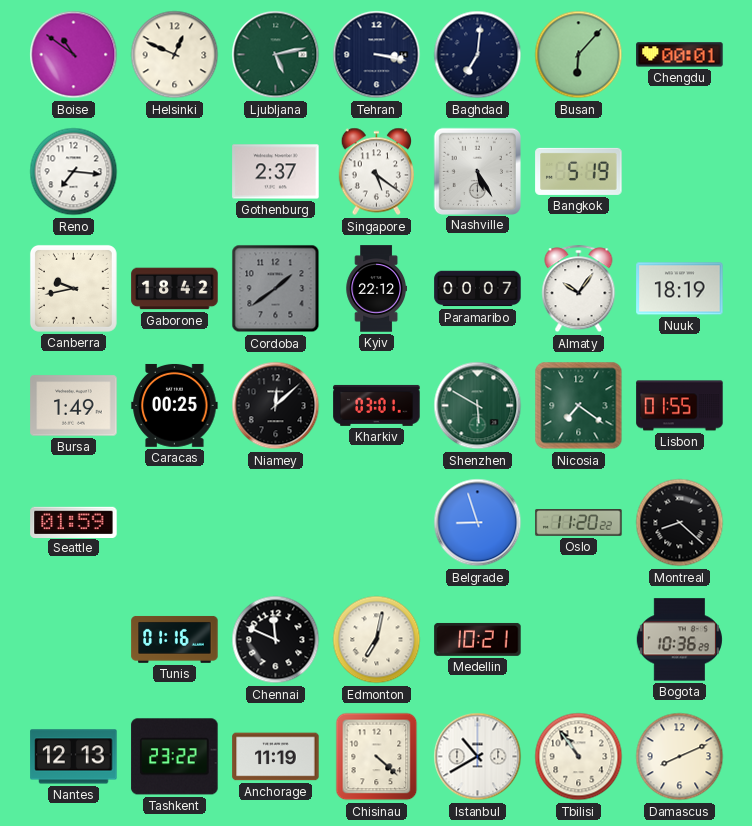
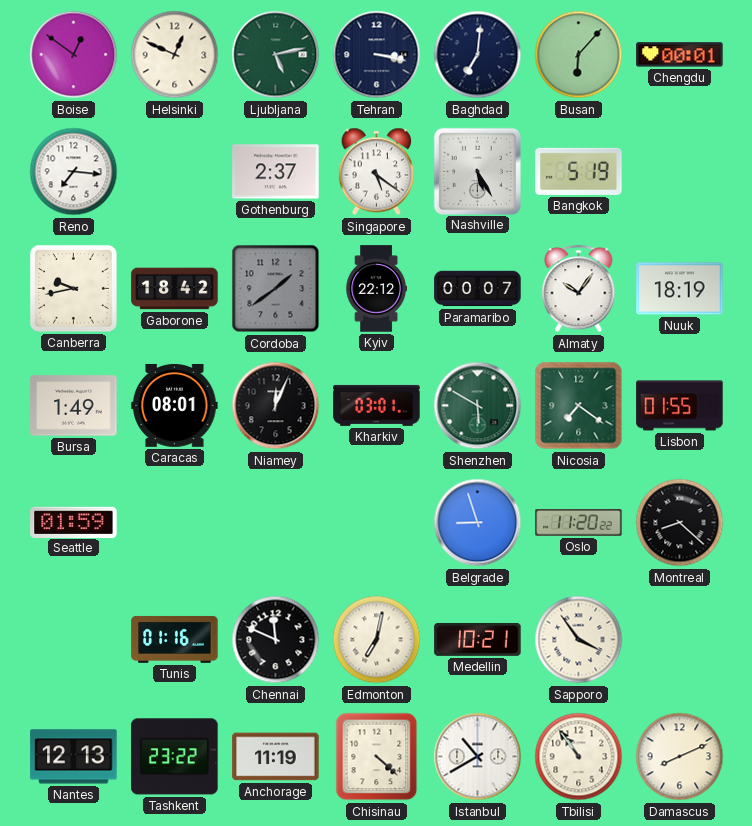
Boise: 10:51 -> 12:51
Caracas: 00:25 -> 08:01
Niamey: 12:08 -> 12:04
Sapporo: none -> 3:54
Bogota: 10:36 -> none
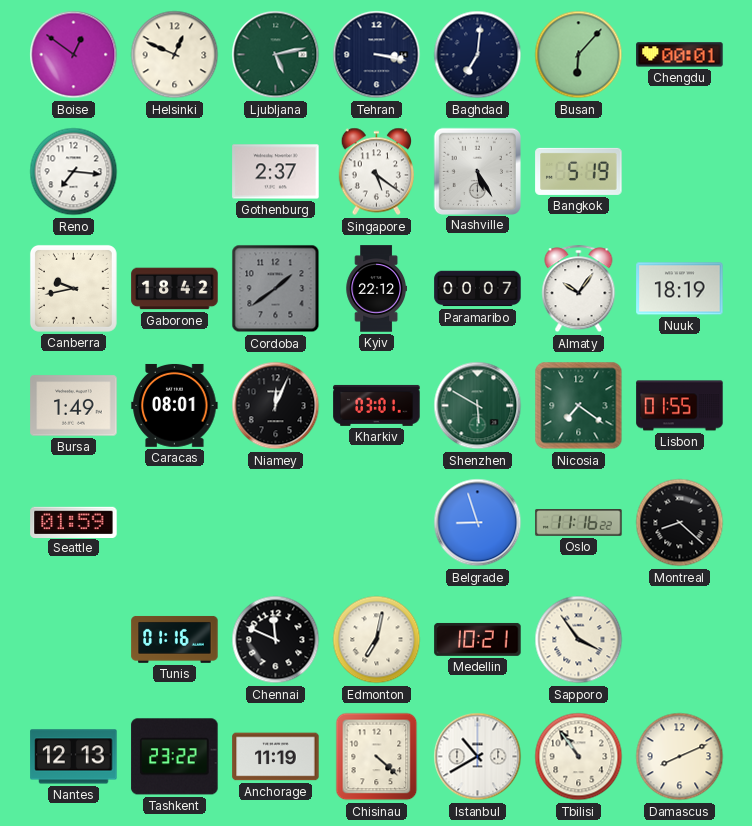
Oslo: 11:20 -> 11:16
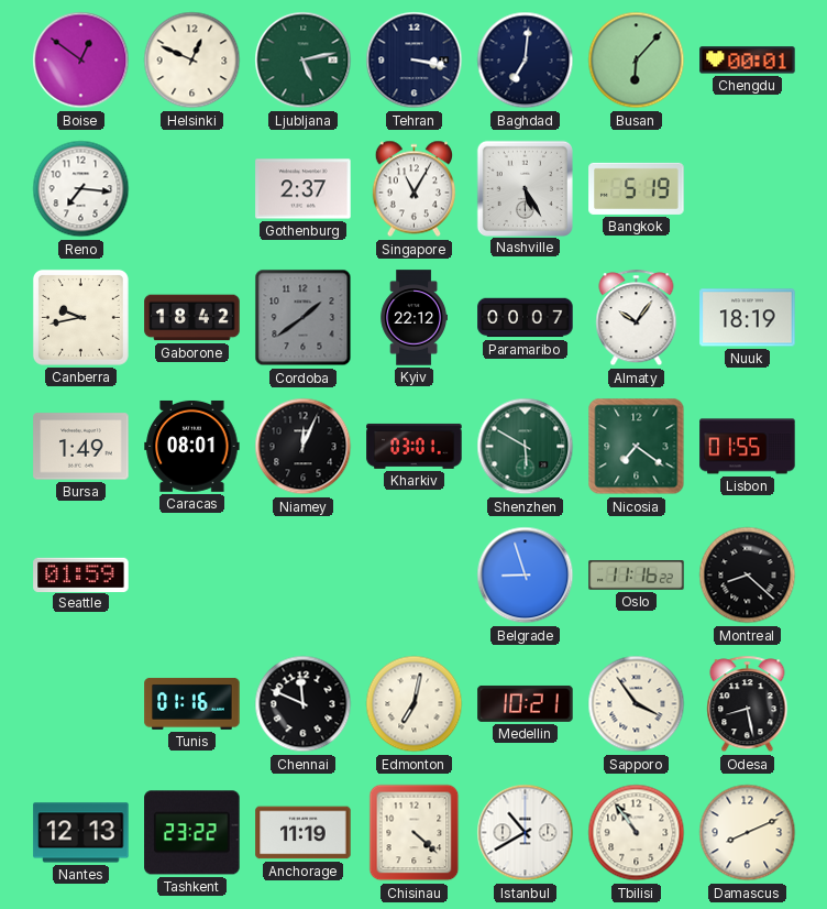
Singapore: 5:21 -> 11:05
Odesa: none -> 8:28
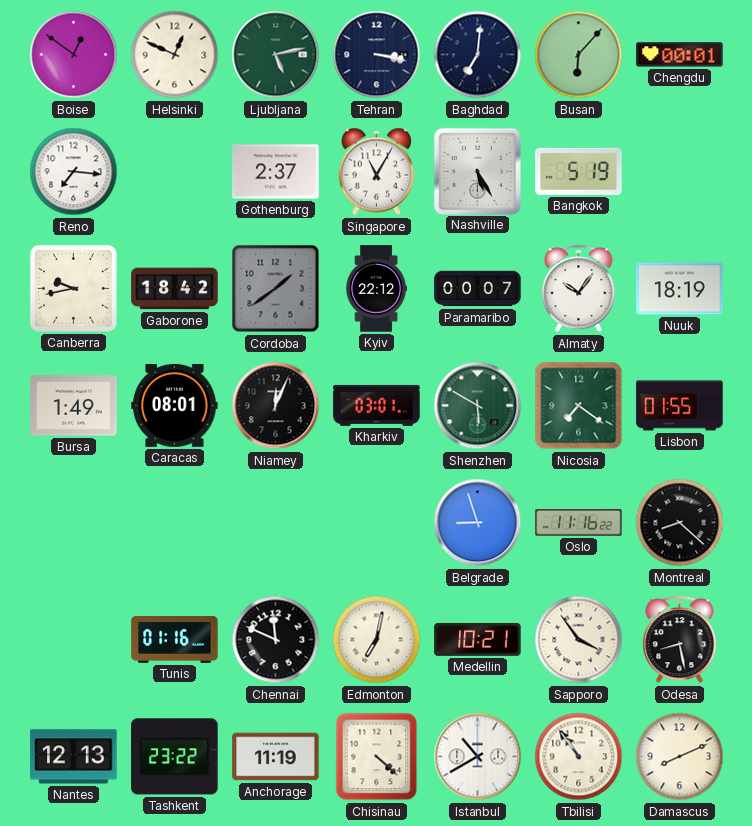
Seattle: 01:59 -> none
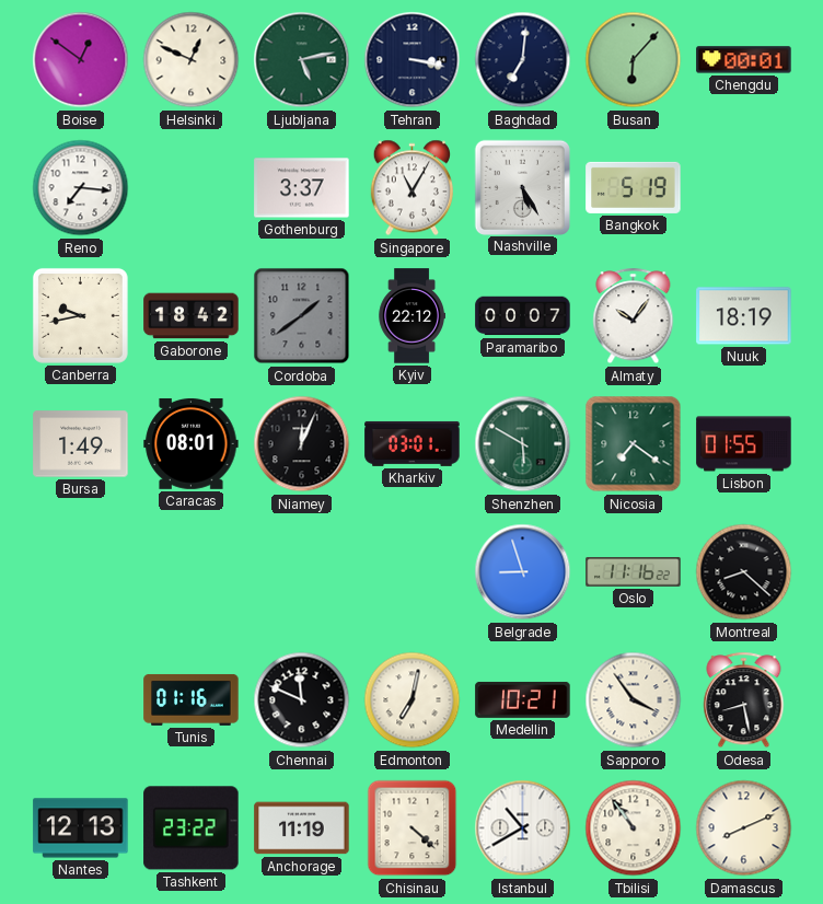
Gothenburg: 2:37 -> 3:37
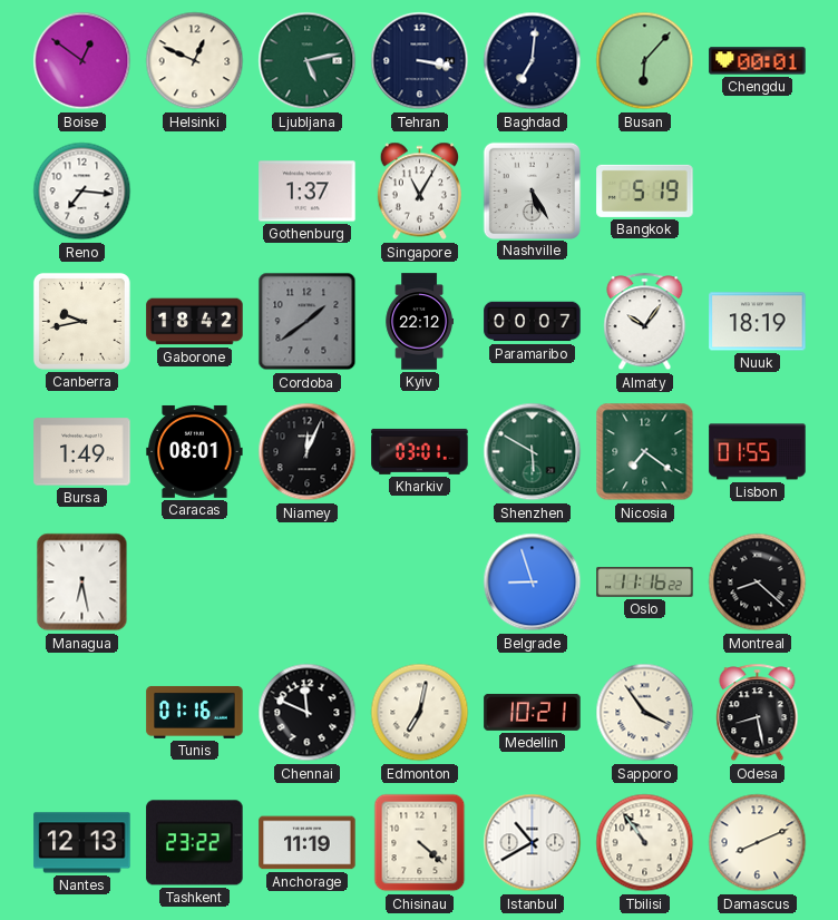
Gothenburg: 3:37 -> 1:37
Managua: none -> 6:28
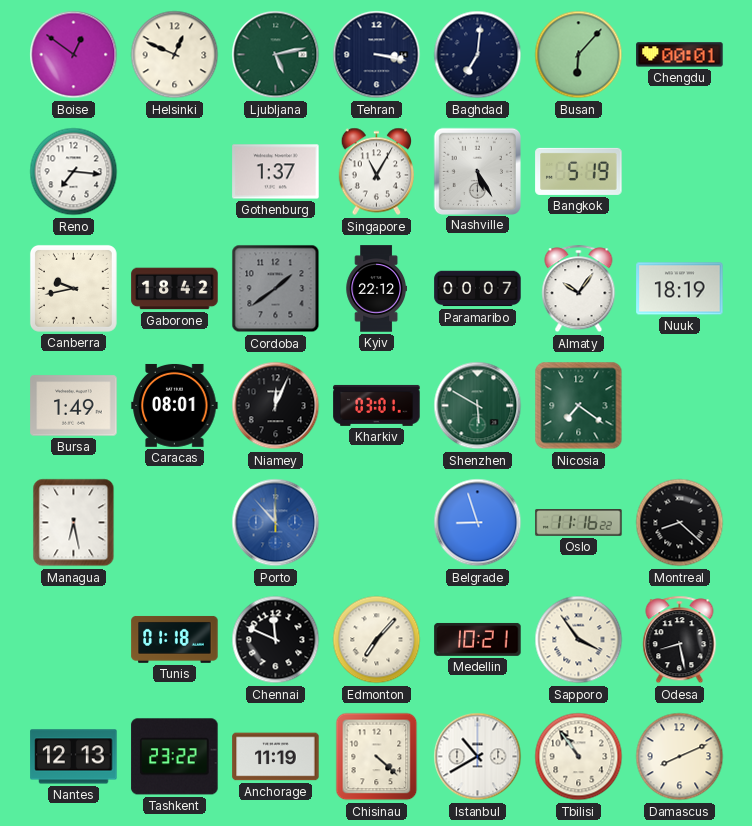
Lisbon: 01:55 -> none
Porto: none -> 11:53
Tunis: 01:16 -> 01:18
Edmonton: 7:02 -> 7:07
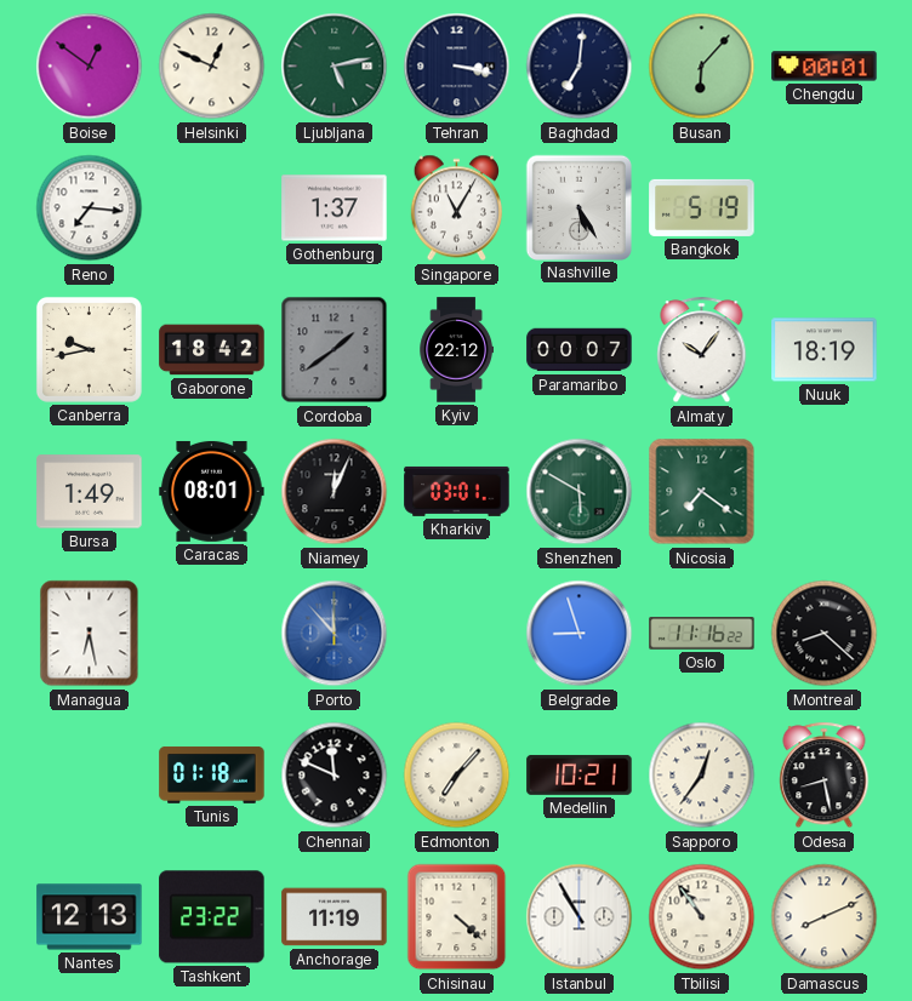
Sapporo: 3:54 -> 12:36
Istanbul: 10:40 -> 10:55
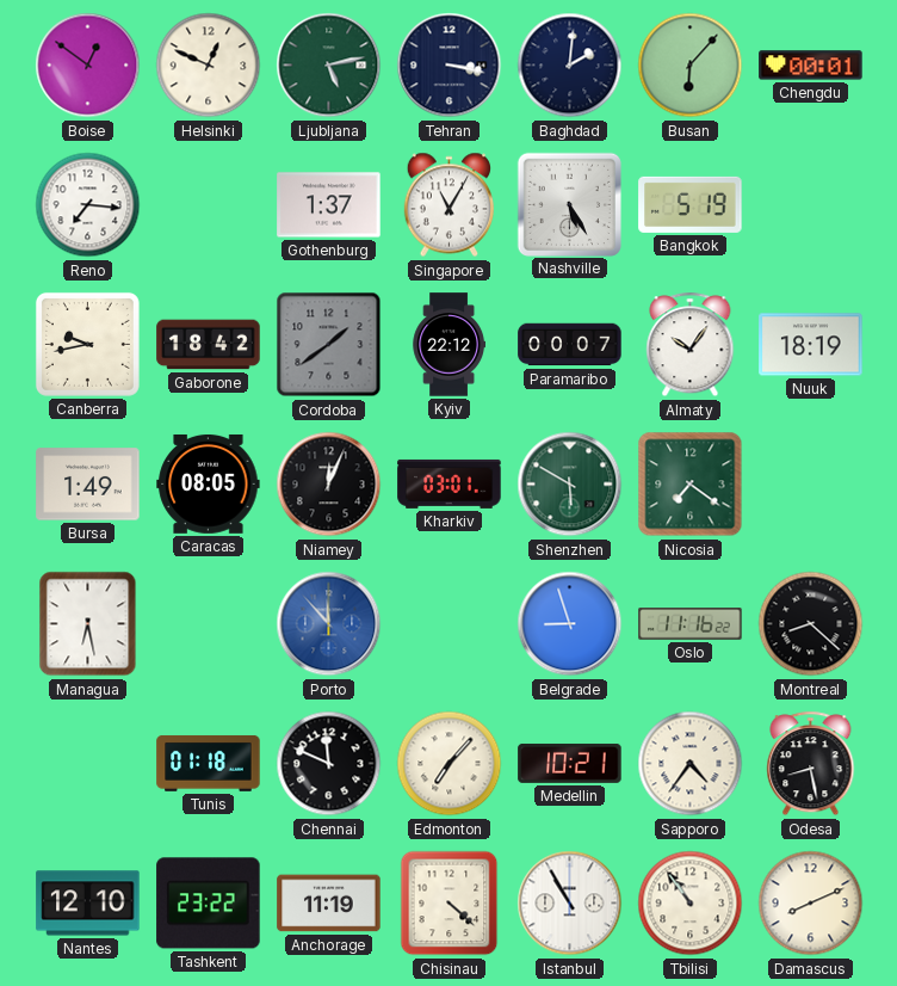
Baghdad: 7:01 -> 2:01
Caracas: 08:01 -> 08:05
Sapporo: 12:36 -> 4:36
Nantes: 12:13 -> 12:10
